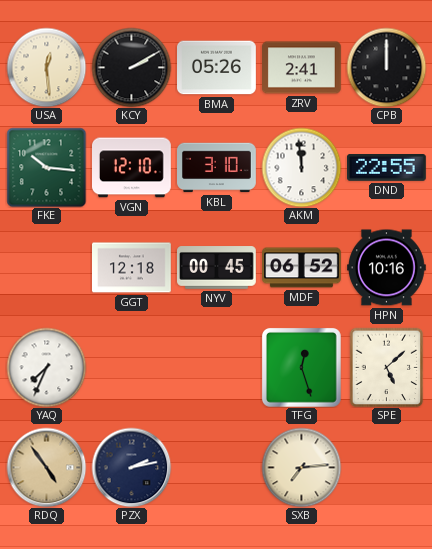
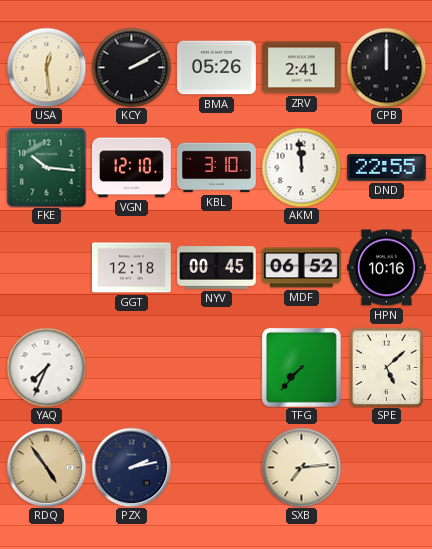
TFG: 12:27 -> 7:37
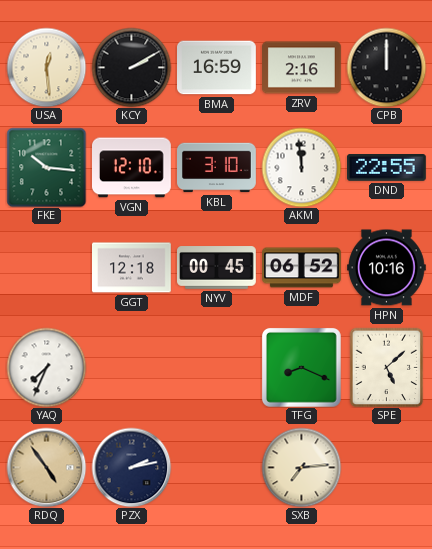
BMA: 05:26 -> 16:59
ZRV: 2:41 -> 2:16
TFG: 7:37 -> 8:19
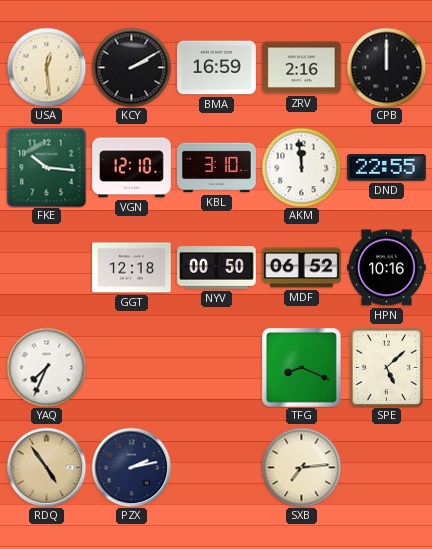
NYV: 00:45 -> 00:50
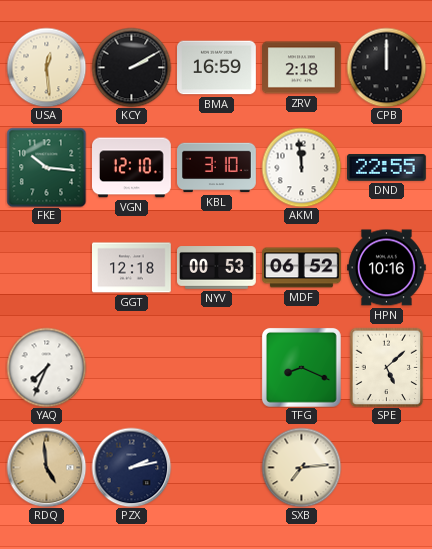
ZRV: 2:16 -> 2:18
NYV: 00:50 -> 00:53
RDQ: 4:54 -> 4:59
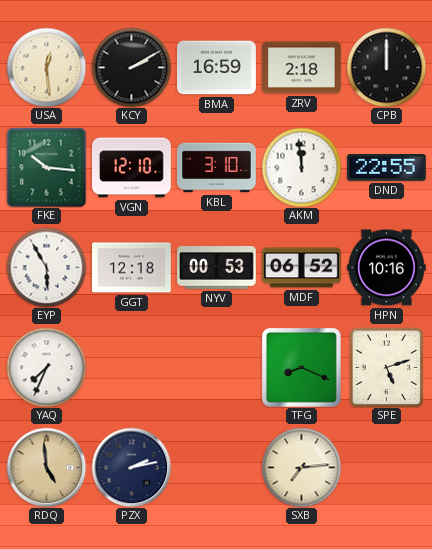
EYP: none -> 5:55
SPE: 5:08 -> 5:12
